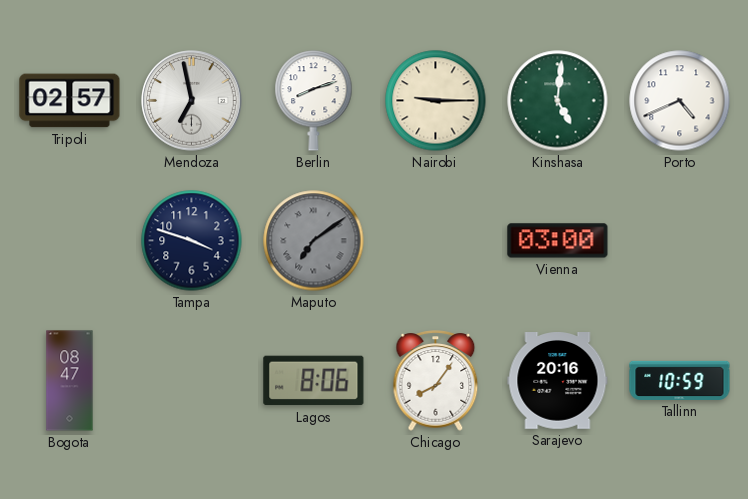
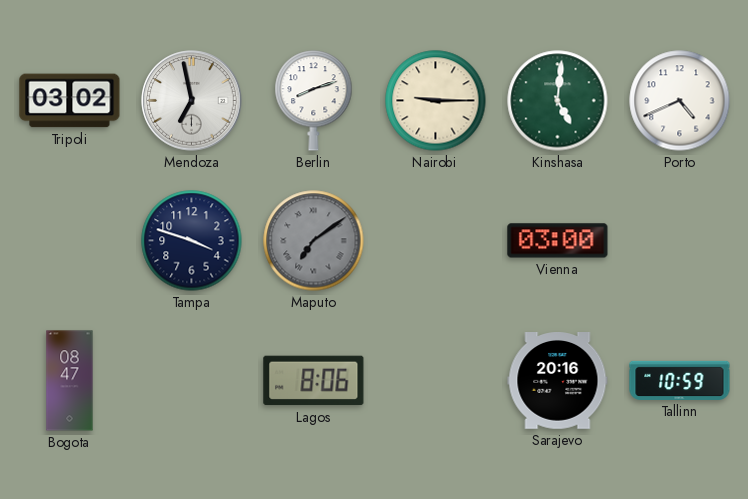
Tripoli: 02:57 -> 03:02
Chicago: 8:06 -> none
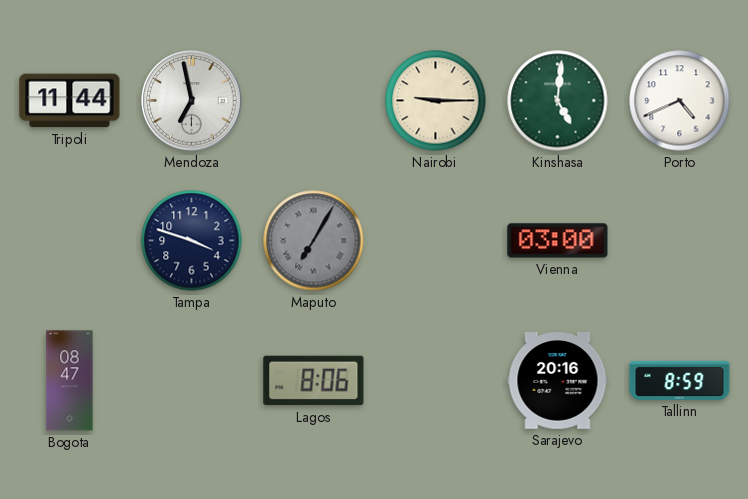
Tripoli: 03:02 -> 11:44
Berlin: 8:12 -> none
Maputo: 7:09 -> 7:05
Tallinn: 10:59 -> 8:59
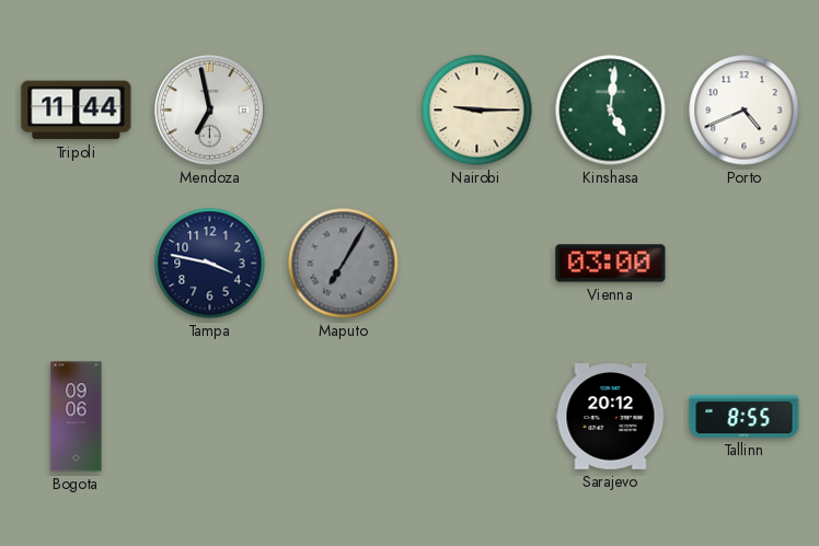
Tampa: 3:48 -> 3:47
Bogota: 08:47 -> 09:06
Lagos: 8:06 -> none
Sarajevo: 20:16 -> 20:12
Tallinn: 8:59 -> 8:55
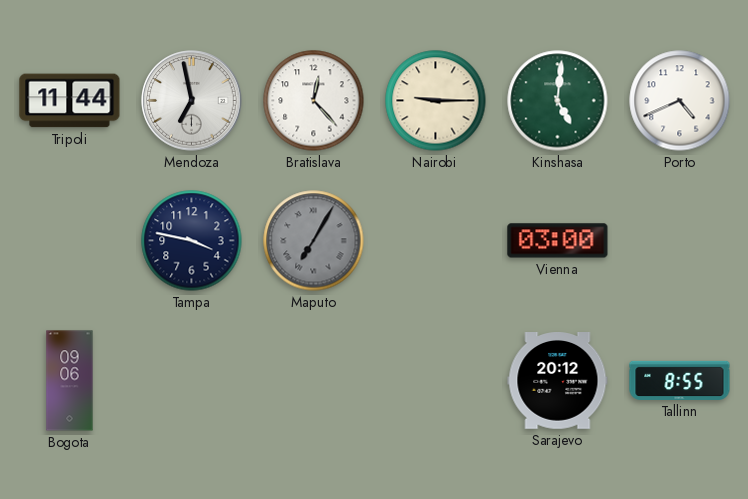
Bratislava: none -> 12:23
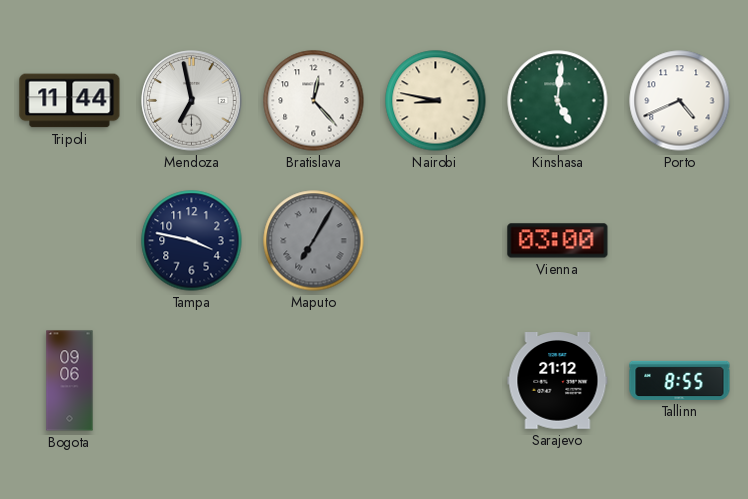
Nairobi: 9:15 -> 8:47
Sarajevo: 20:12 -> 21:12
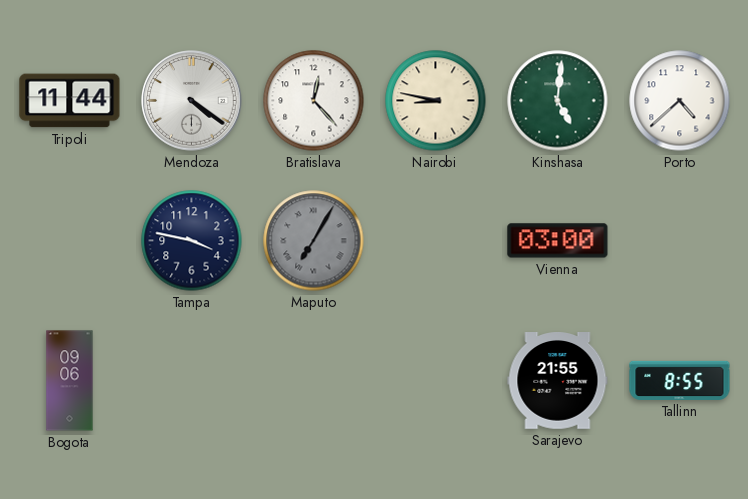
Mendoza: 6:58 -> 4:21
Porto: 4:41 -> 4:38
Sarajevo: 21:12 -> 21:55
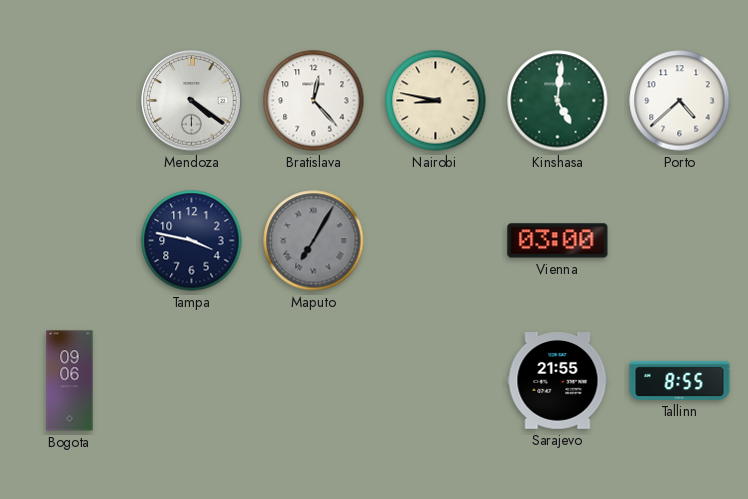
Tripoli: 11:44 -> none
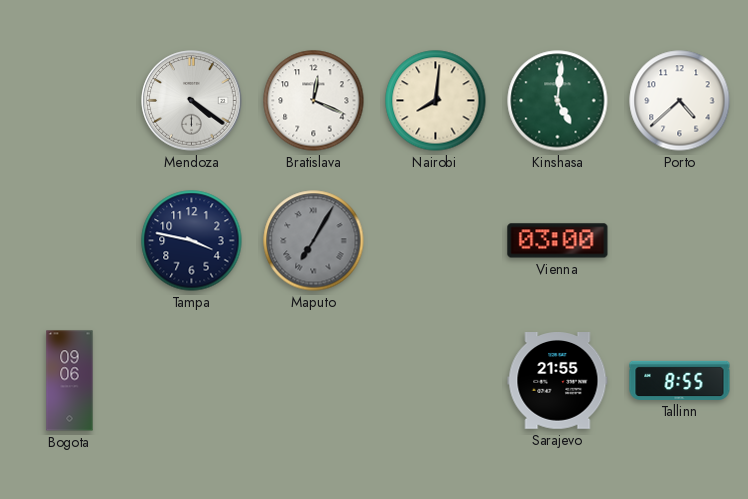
Bratislava: 12:23 -> 12:19
Nairobi: 8:47 -> 8:01
